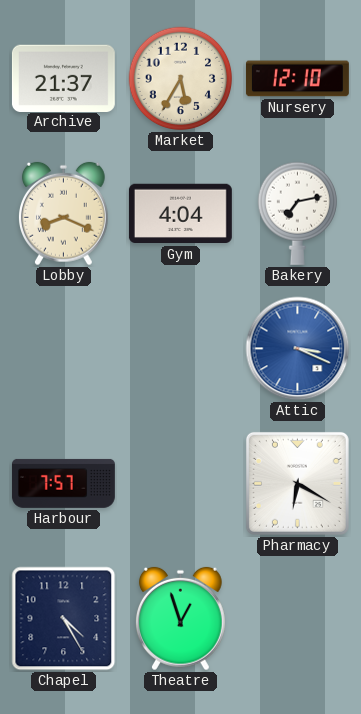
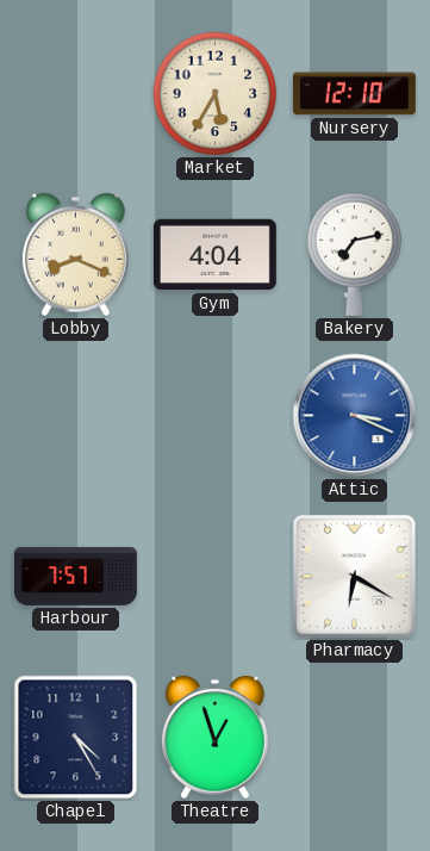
Archive: 21:37 -> none
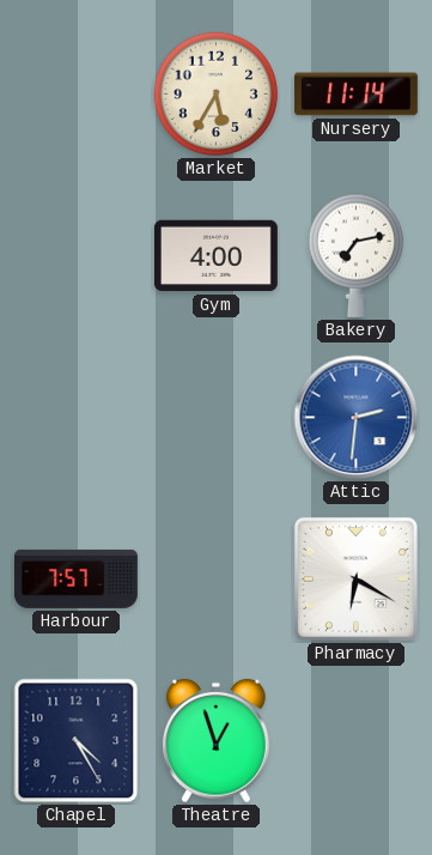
Nursery: 12:10 -> 11:14
Lobby: 8:19 -> none
Gym: 4:04 -> 4:00
Attic: 3:19 -> 2:31
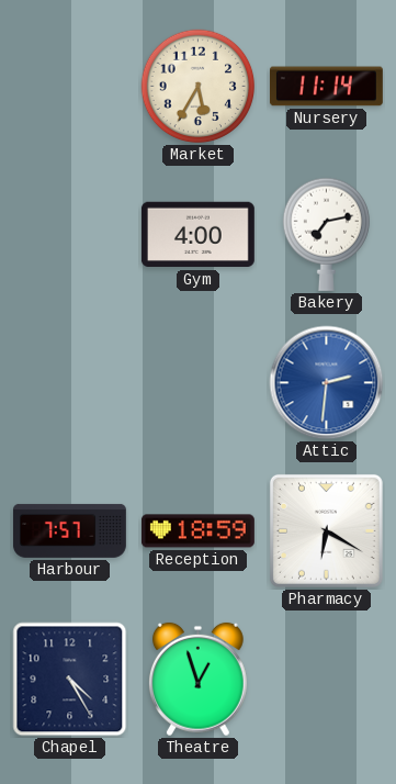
Reception: none -> 18:59
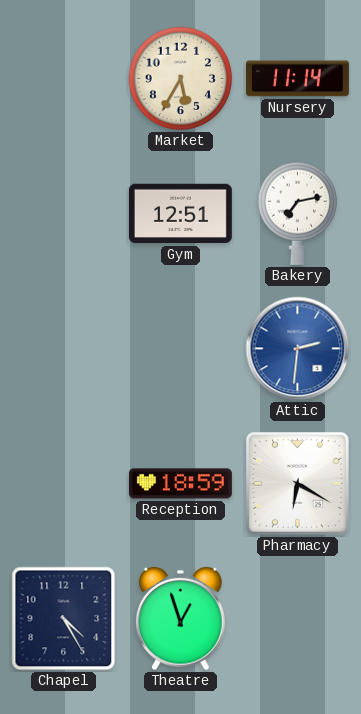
Gym: 4:00 -> 12:51
Harbour: 7:57 -> none
